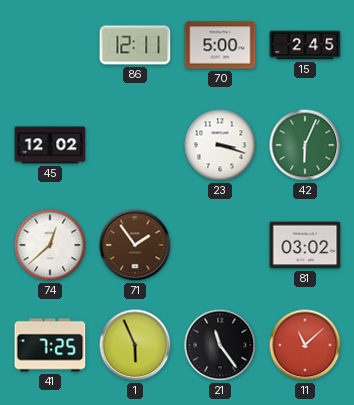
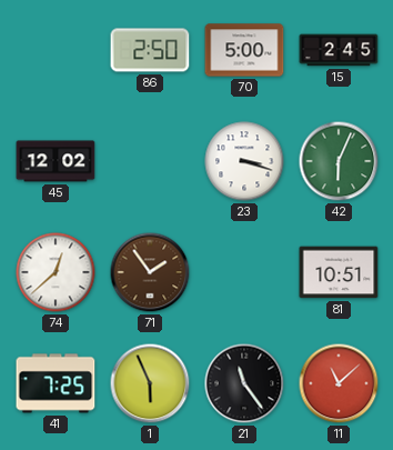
86: 12:11 -> 2:50
81: 03:02 -> 10:51
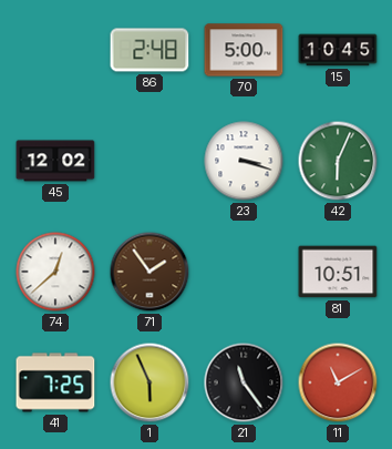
86: 2:50 -> 2:48
15: 2:45 -> 10:45
11: 11:08 -> 11:10
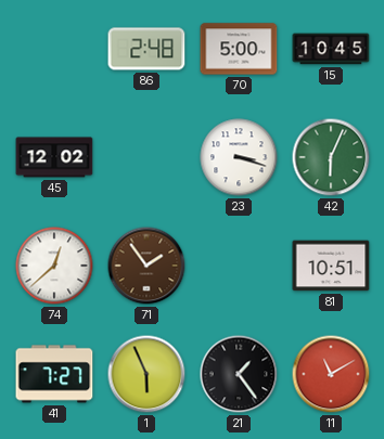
41: 7:25 -> 7:27
21: 11:24 -> 1:24
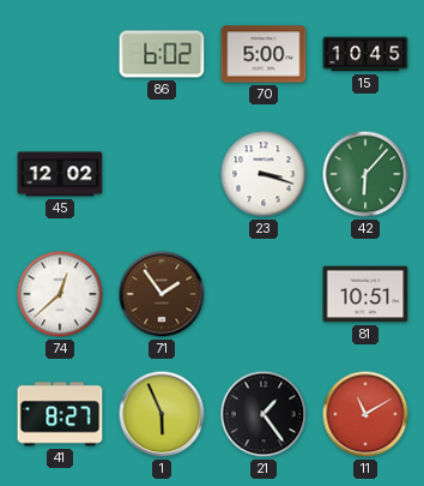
86: 2:48 -> 6:02
42: 6:04 -> 6:07
41: 7:27 -> 8:27
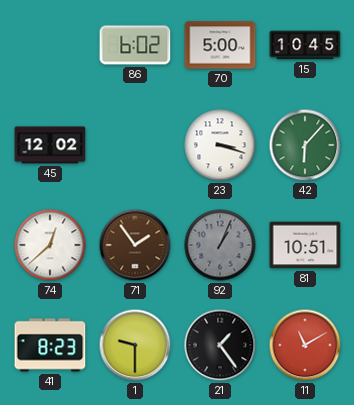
92: none -> 1:04
41: 8:27 -> 8:23
1: 5:56 -> 9:30
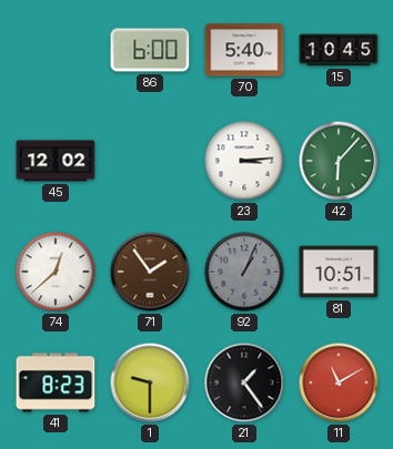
86: 6:02 -> 6:00
70: 5:00 -> 5:40
23: 3:18 -> 3:14
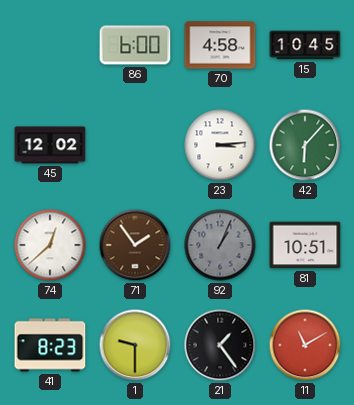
70: 5:40 -> 4:58
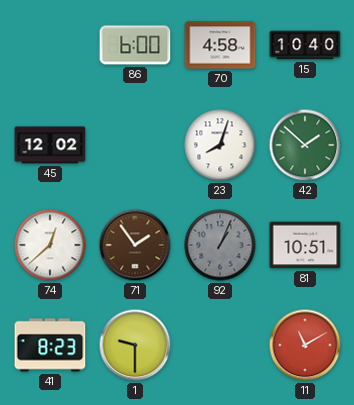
15: 10:45 -> 10:40
23: 3:14 -> 8:03
42: 6:07 -> 1:52
21: 1:24 -> none
